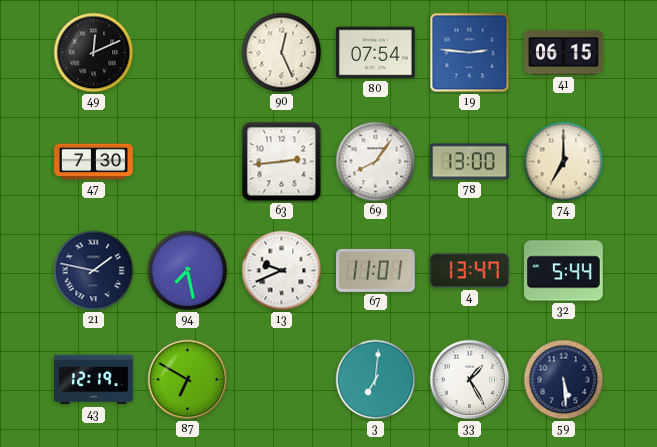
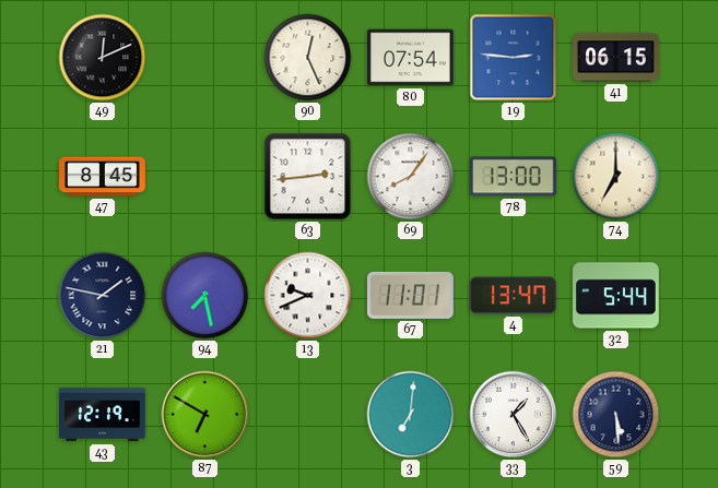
47: 7:30 -> 8:45
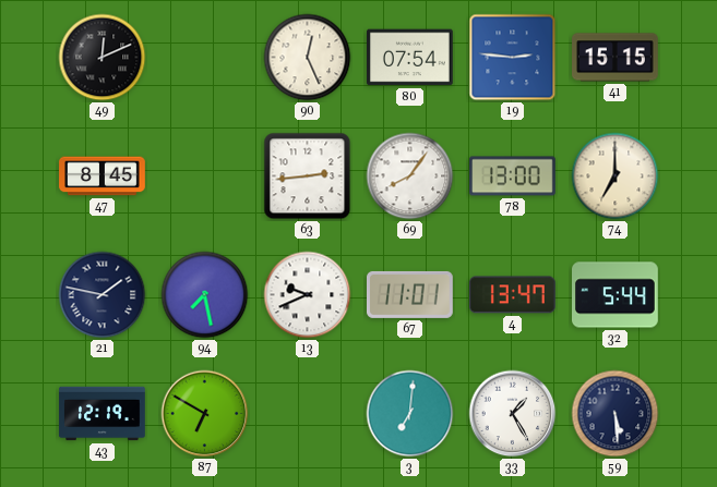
41: 06:15 -> 15:15
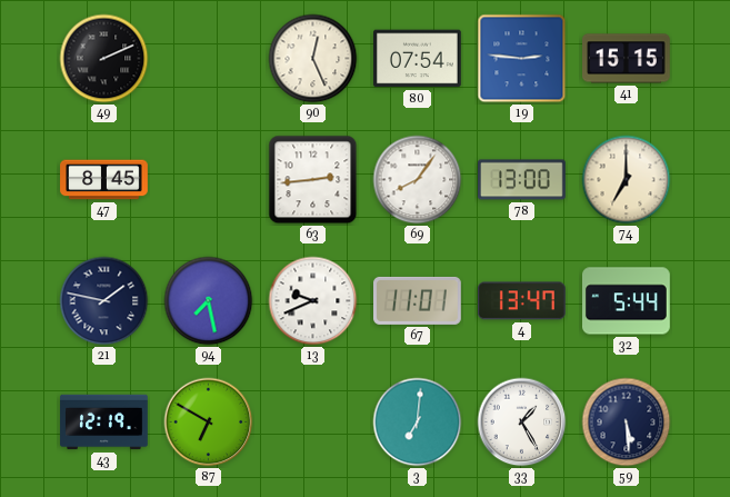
49: 12:11 -> 2:11
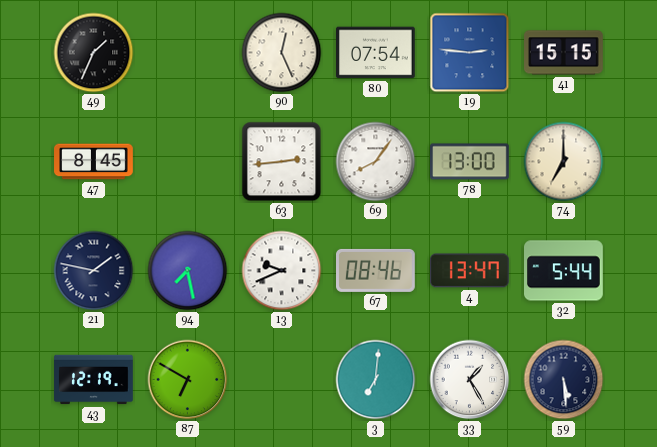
49: 2:11 -> 1:34
67: 11:01 -> 08:46
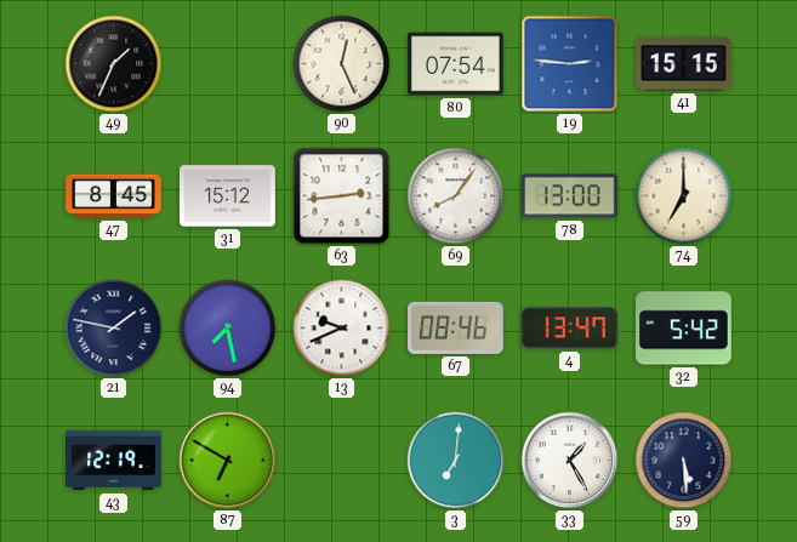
31: none -> 15:12
32: 5:44 -> 5:42
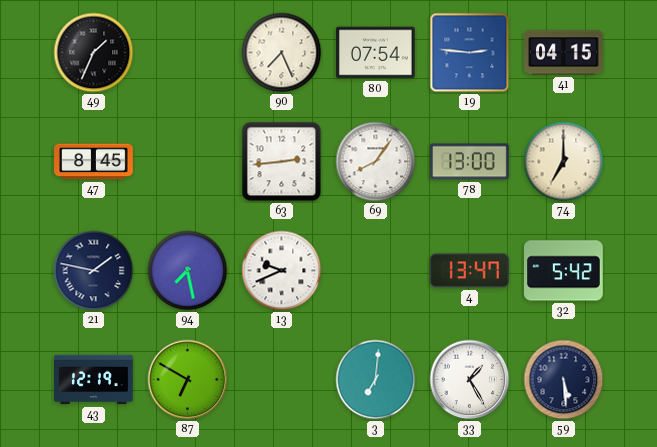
90: 12:26 -> 7:26
41: 15:15 -> 04:15
31: 15:12 -> none
67: 08:46 -> none
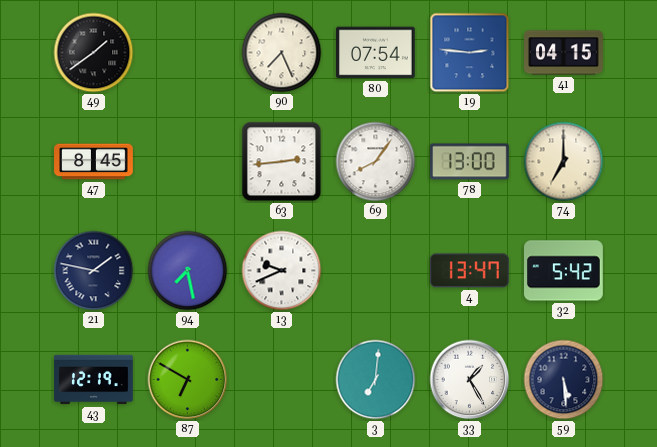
49: 1:34 -> 1:39
